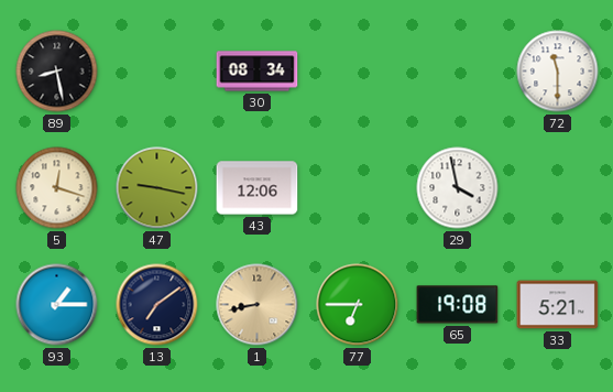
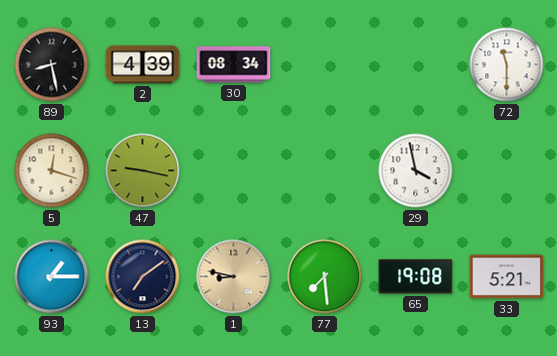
2: none -> 4:39
43: 12:06 -> none
1: 8:43 -> 8:47
77: 6:45 -> 7:29
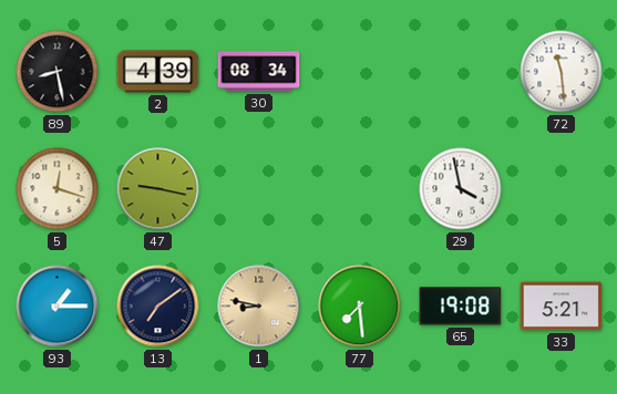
72: 11:30 -> 11:29
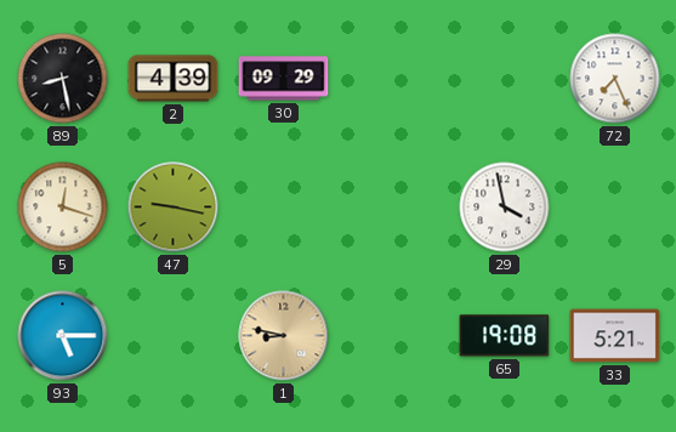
30: 08:34 -> 09:29
72: 11:29 -> 7:26
93: 1:15 -> 5:15
13: 7:09 -> none
77: 7:29 -> none
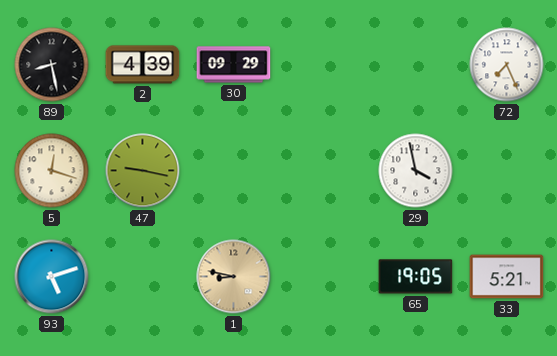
93: 5:15 -> 5:12
65: 19:08 -> 19:05
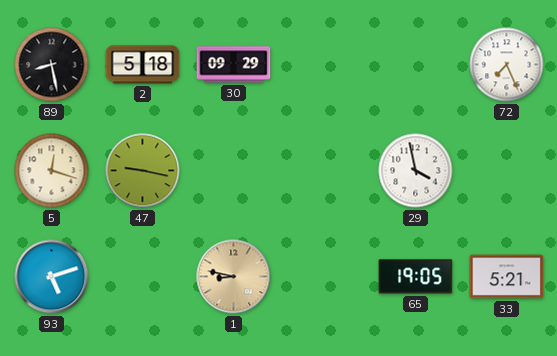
2: 4:39 -> 5:18
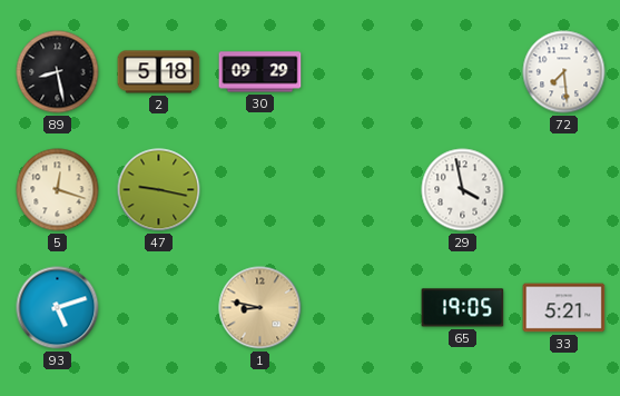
72: 7:26 -> 7:29
